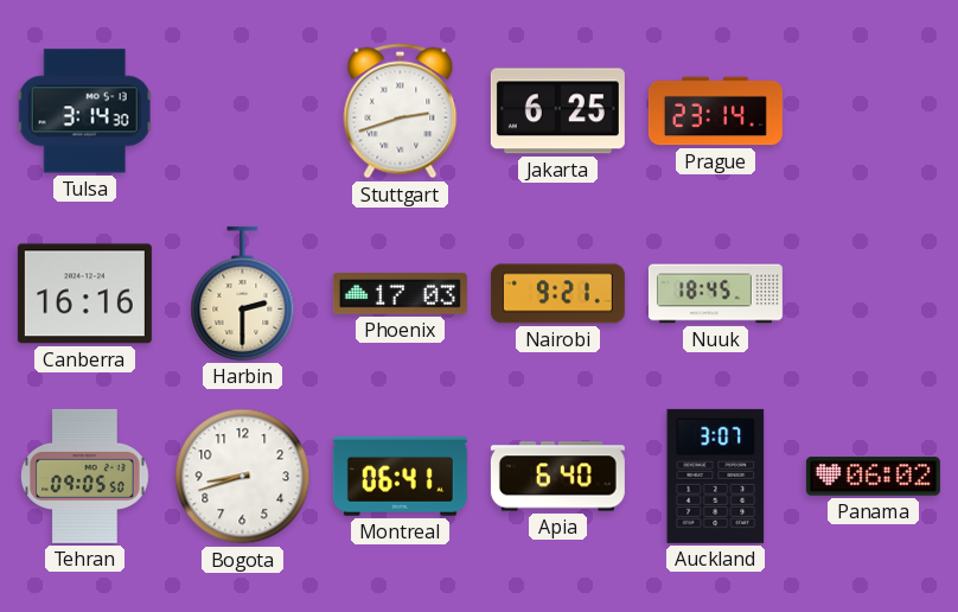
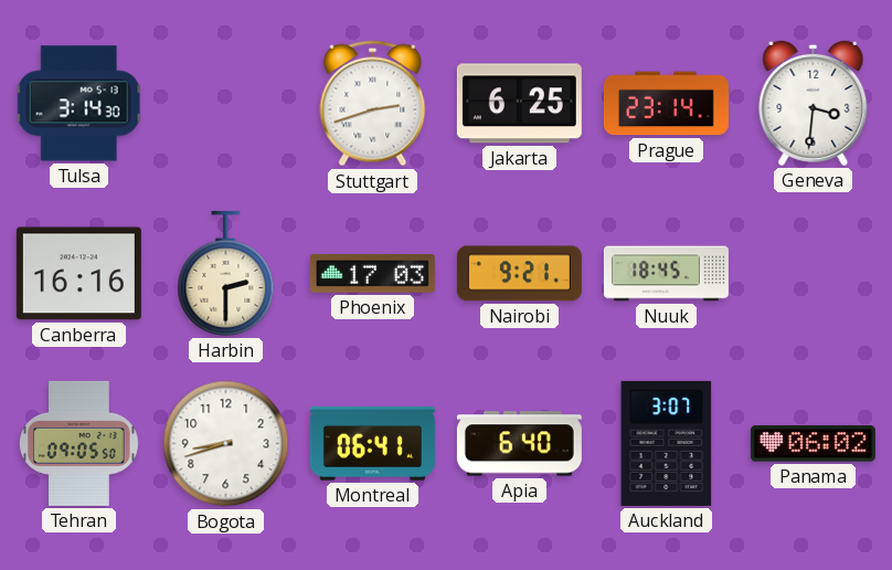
Geneva: none -> 3:31
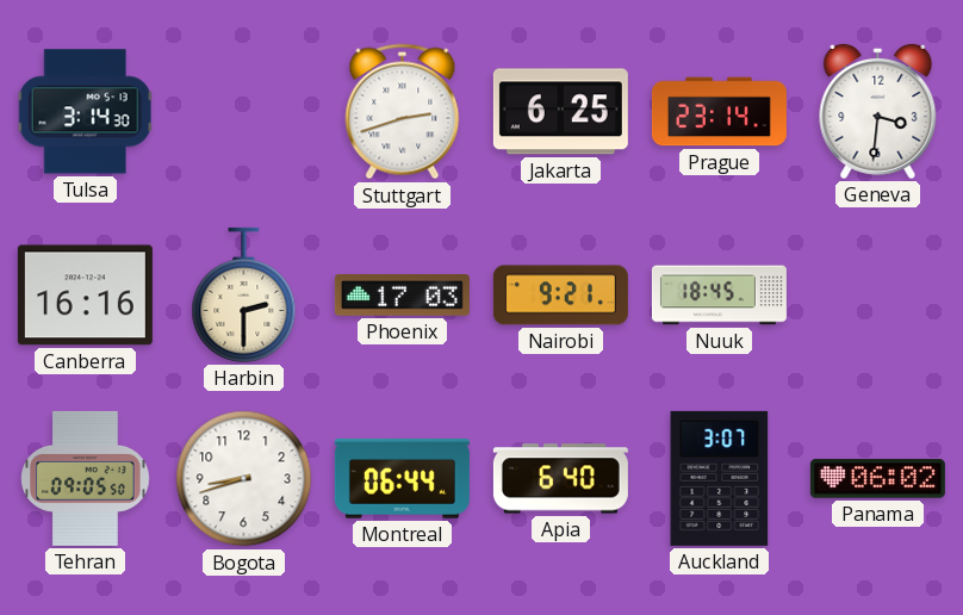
Montreal: 06:41 -> 06:44
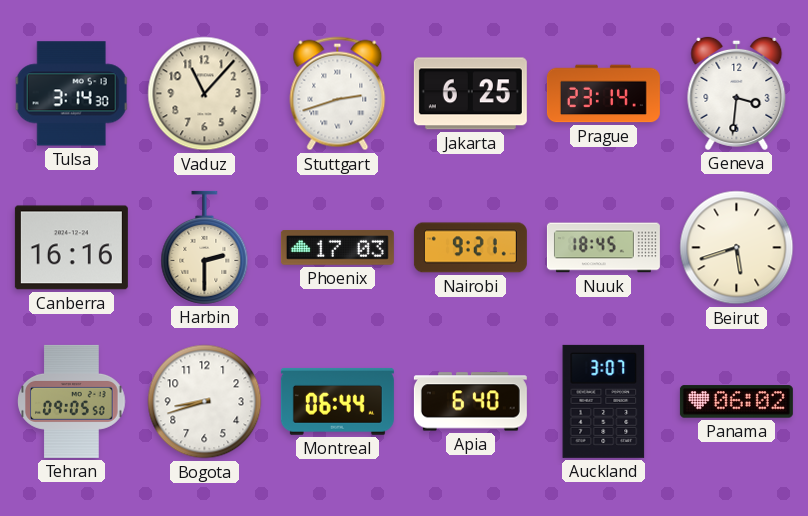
Vaduz: none -> 11:07
Beirut: none -> 5:42
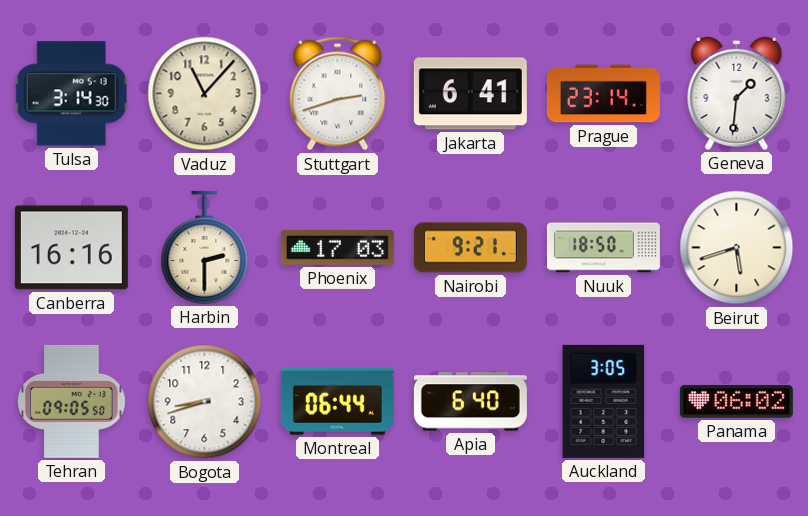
Jakarta: 6:25 -> 6:41
Geneva: 3:31 -> 1:31
Nuuk: 18:45 -> 18:50
Auckland: 3:07 -> 3:05
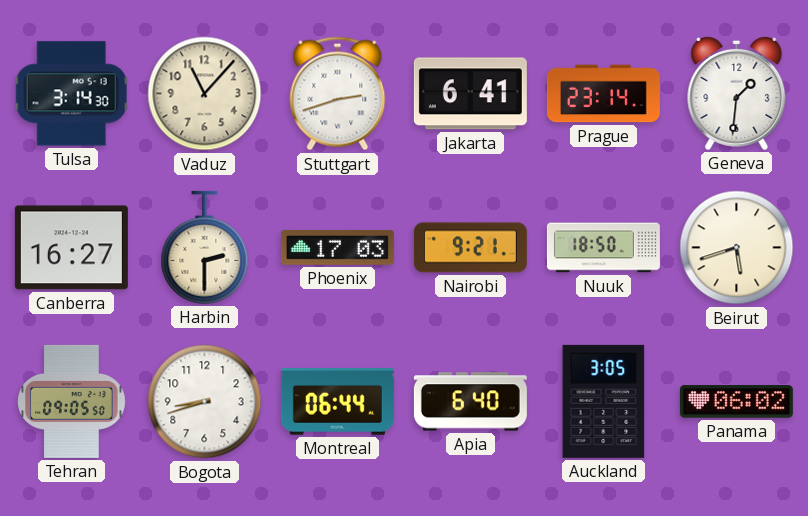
Canberra: 16:16 -> 16:27
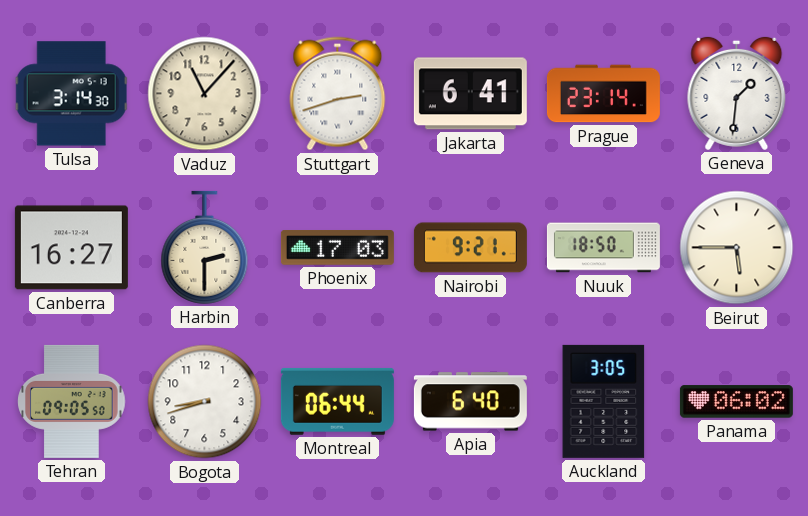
Beirut: 5:42 -> 5:45
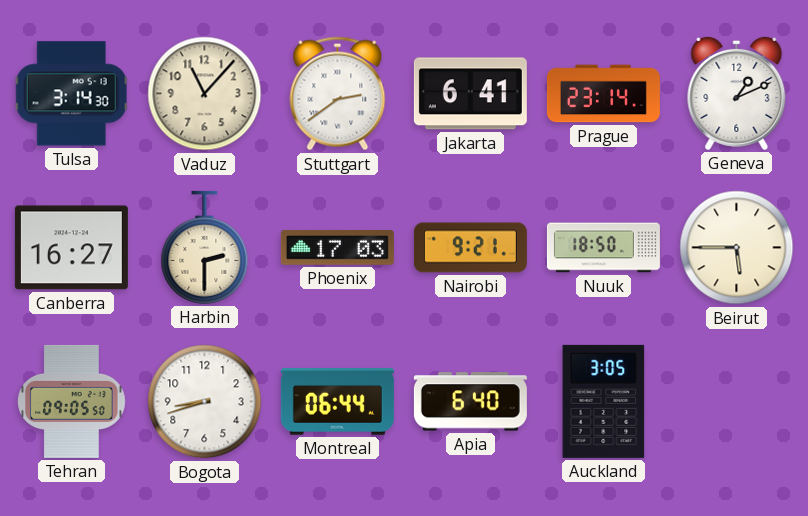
Stuttgart: 2:42 -> 2:39
Geneva: 1:31 -> 1:11
Panama: 06:02 -> none
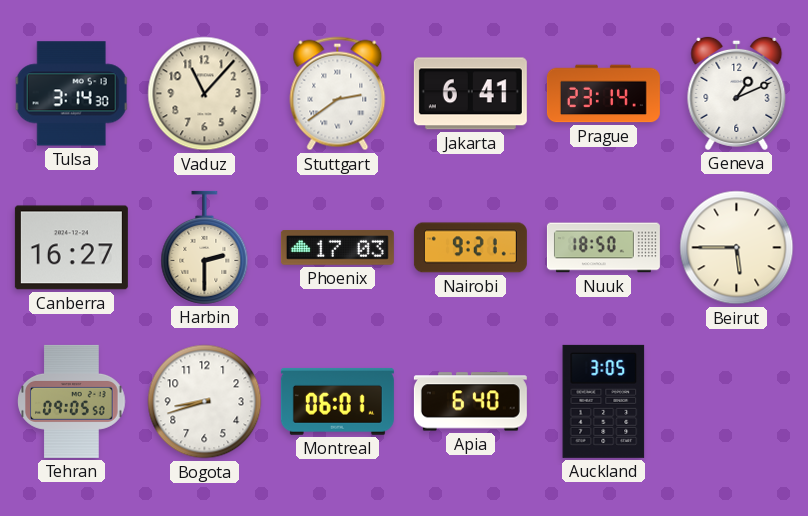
Montreal: 06:44 -> 06:01
